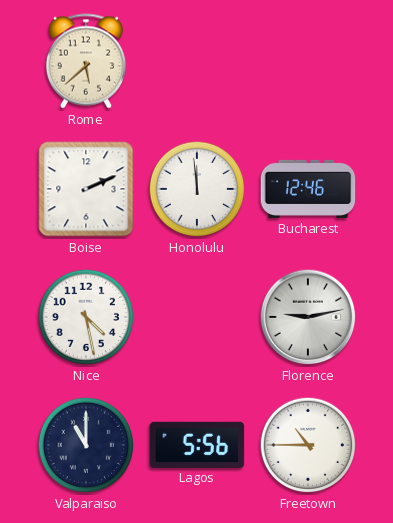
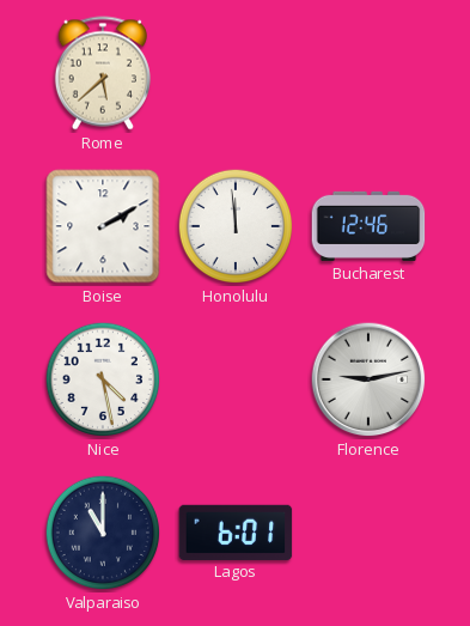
Boise: 2:11 -> 2:10
Lagos: 5:56 -> 6:01
Freetown: 10:45 -> none
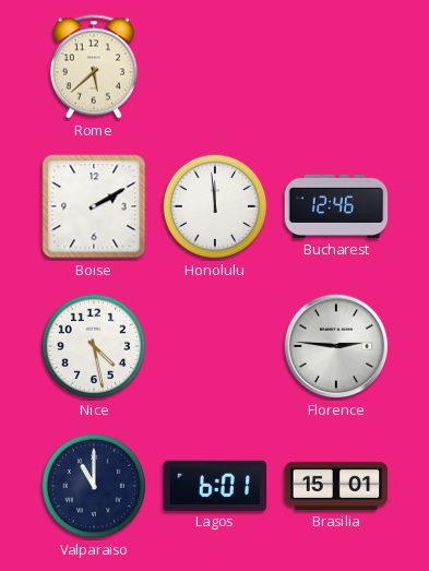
Florence: 9:13 -> 2:46
Brasilia: none -> 15:01
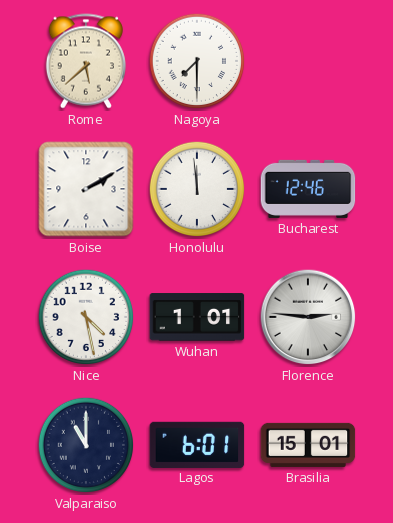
Nagoya: none -> 7:30
Wuhan: none -> 1:01
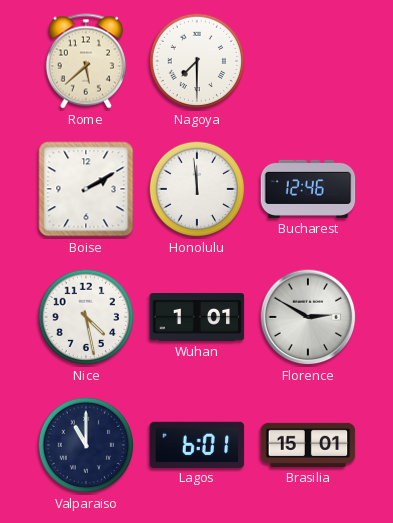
Florence: 2:46 -> 2:50
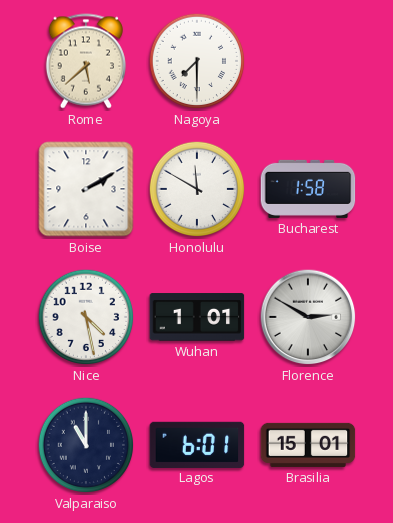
Honolulu: 11:59 -> 11:50
Bucharest: 12:46 -> 1:58
